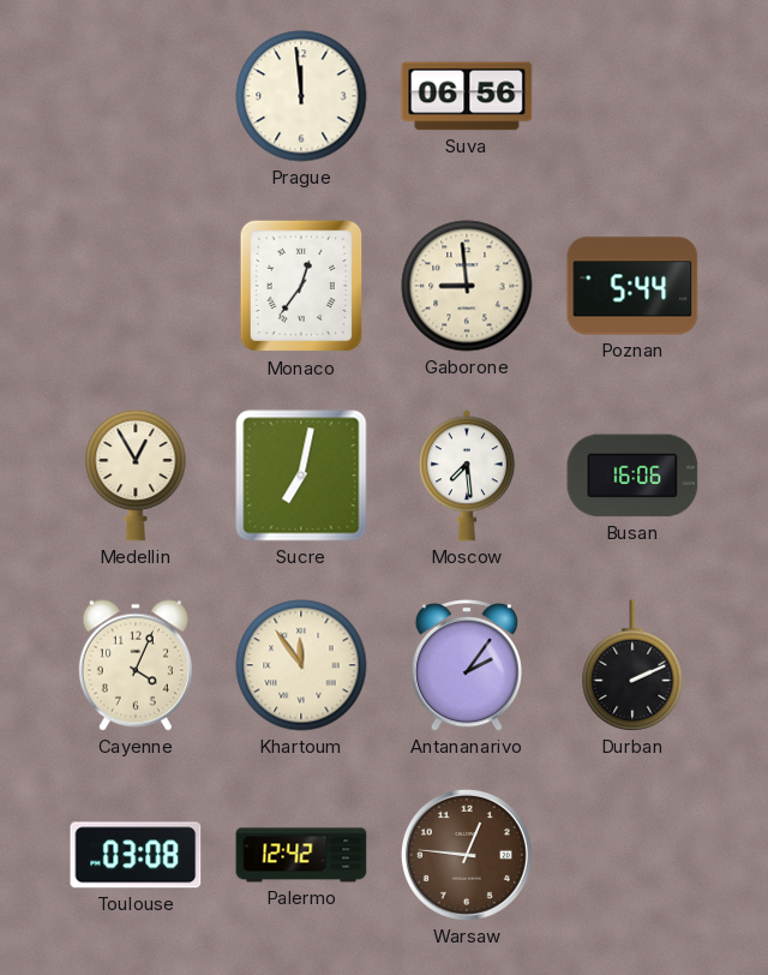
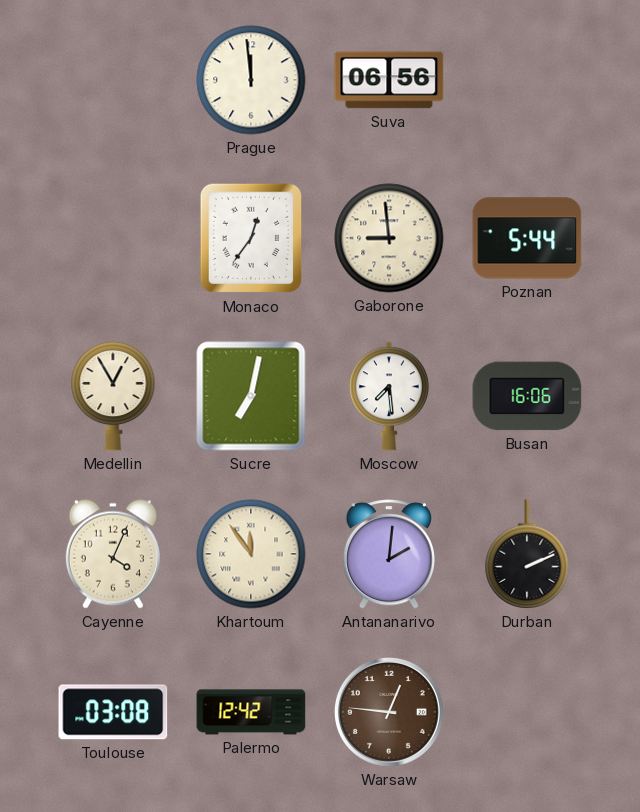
Antananarivo: 2:06 -> 2:01
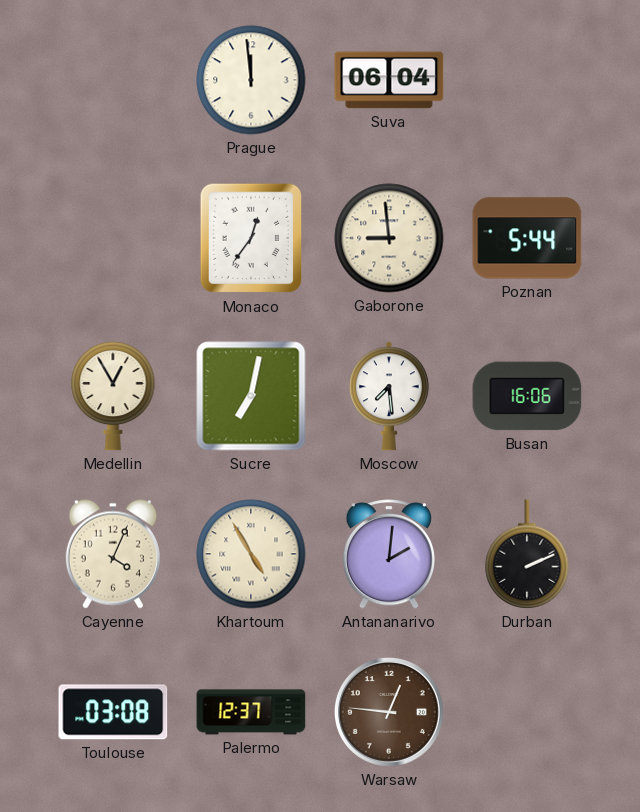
Suva: 06:56 -> 06:04
Khartoum: 11:54 -> 4:55
Palermo: 12:42 -> 12:37
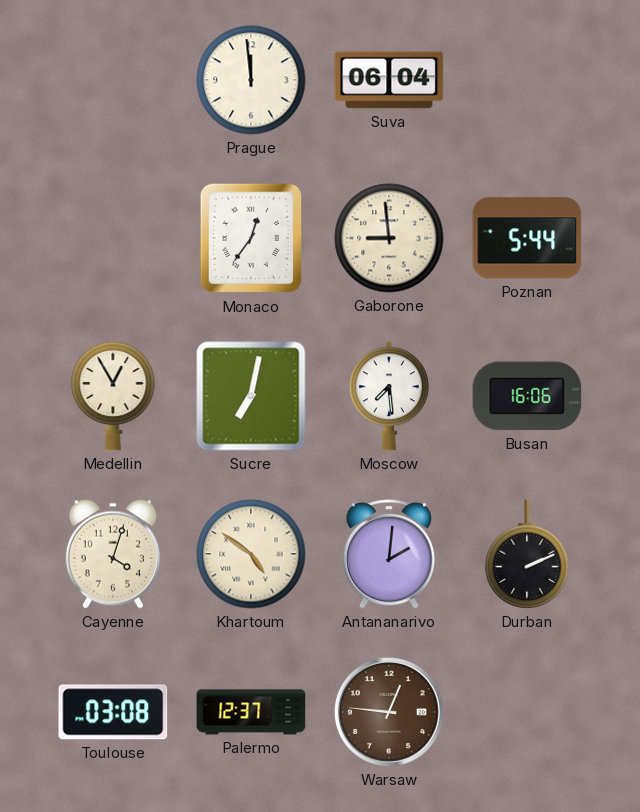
Cayenne: 4:04 -> 4:03
Khartoum: 4:55 -> 4:51
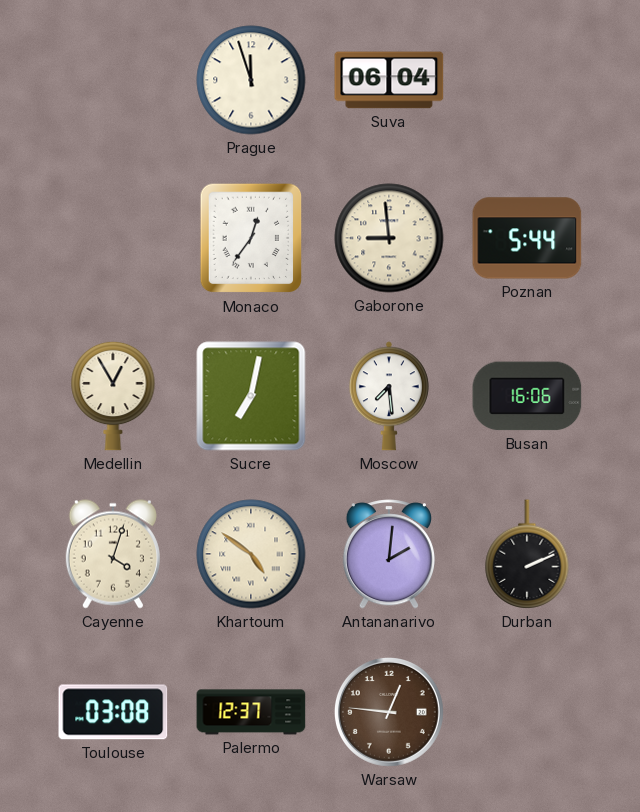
Prague: 11:59 -> 11:57
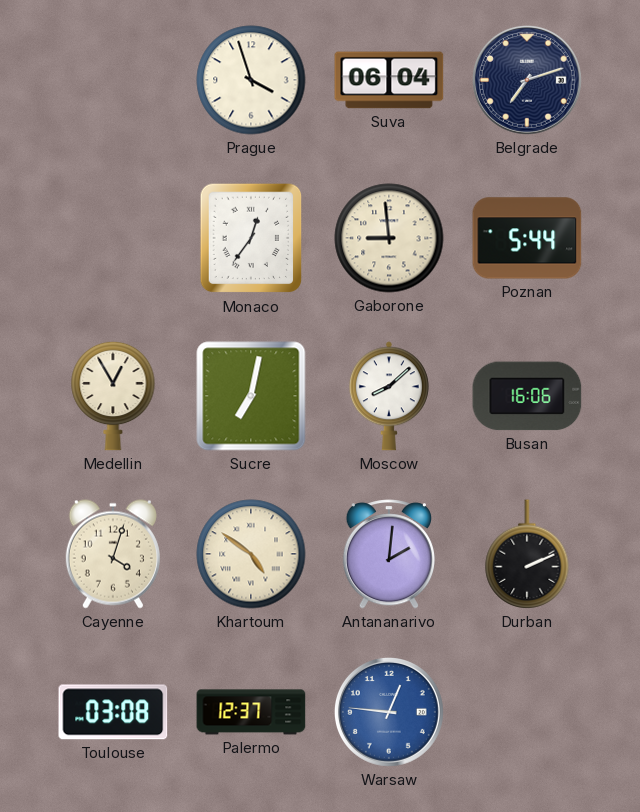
Prague: 11:57 -> 3:57
Belgrade: none -> 7:12
Moscow: 7:29 -> 8:08
Warsaw dial: brown -> blue
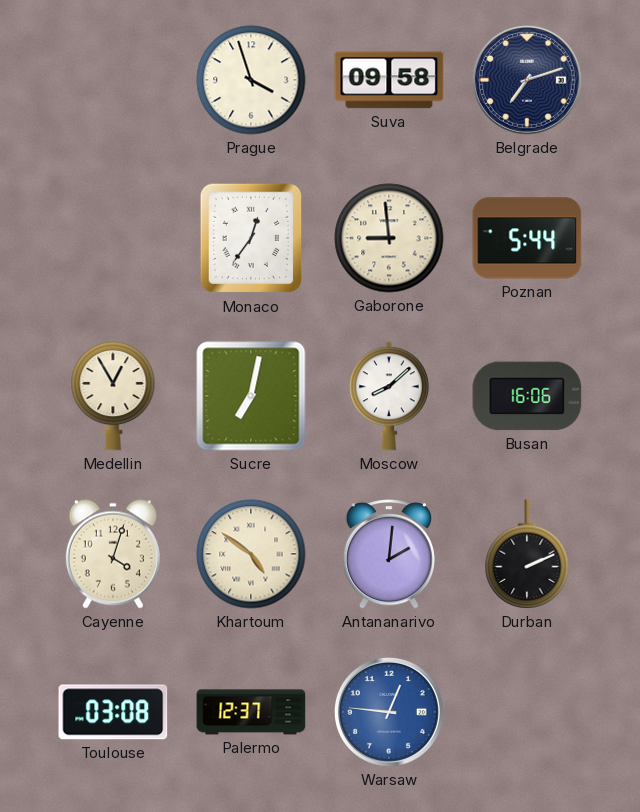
Suva: 06:04 -> 09:58
